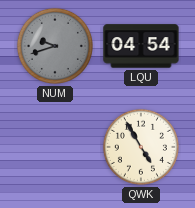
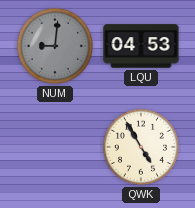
NUM: 9:42 -> 9:01
LQU: 04:54 -> 04:53
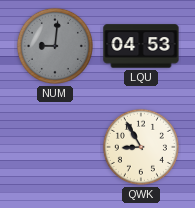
QWK: 4:55 -> 8:55
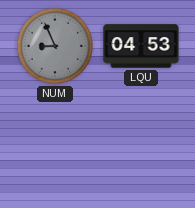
NUM: 9:01 -> 8:56
QWK: 8:55 -> none
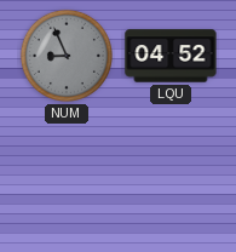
LQU: 04:53 -> 04:52
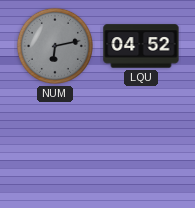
NUM: 8:56 -> 6:13
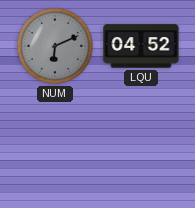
NUM: 6:13 -> 6:11
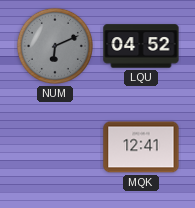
MQK: none -> 12:41
